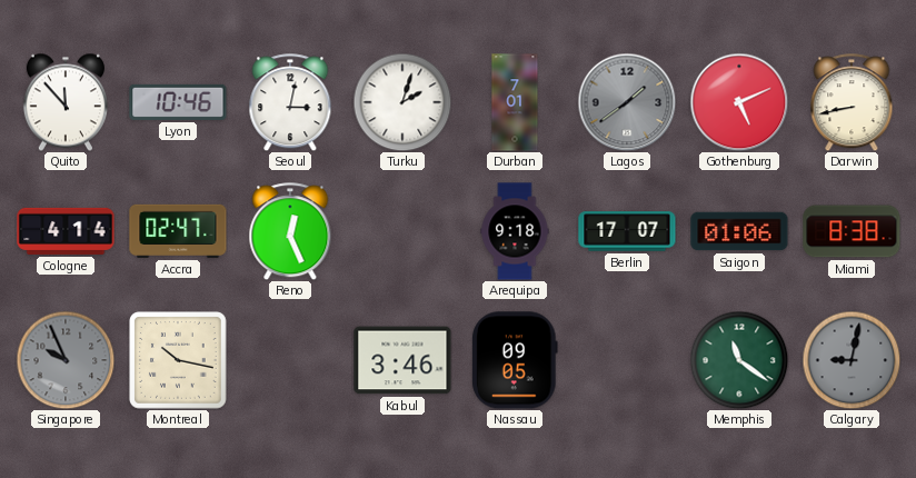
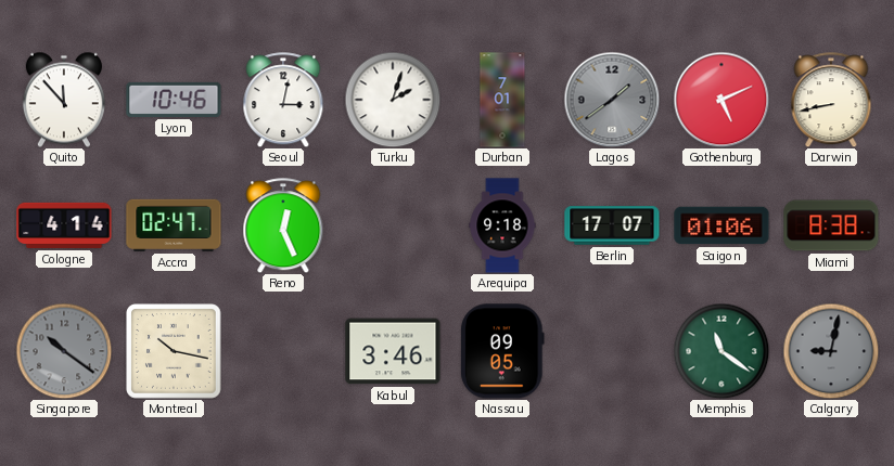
Singapore: 9:56 -> 10:21
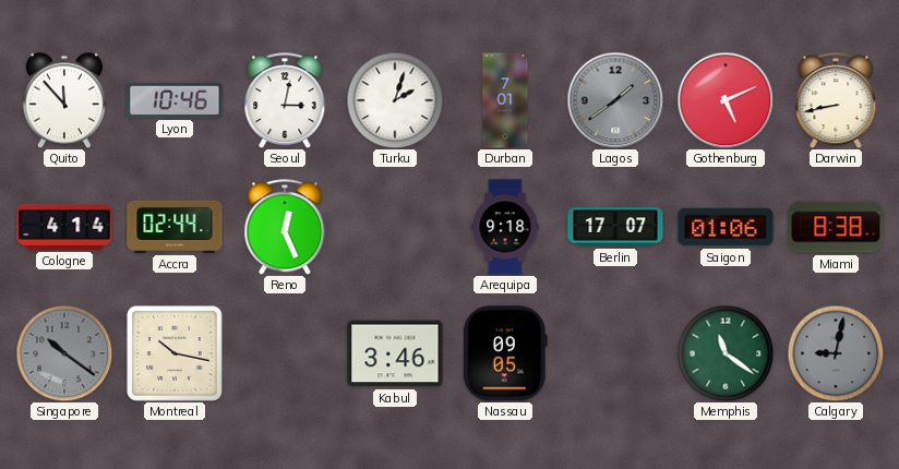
Accra: 02:47 -> 02:44
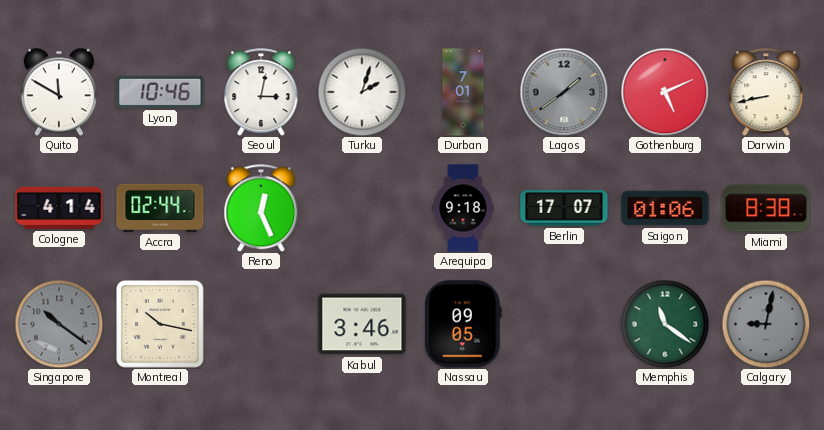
Quito: 11:53 -> 11:50
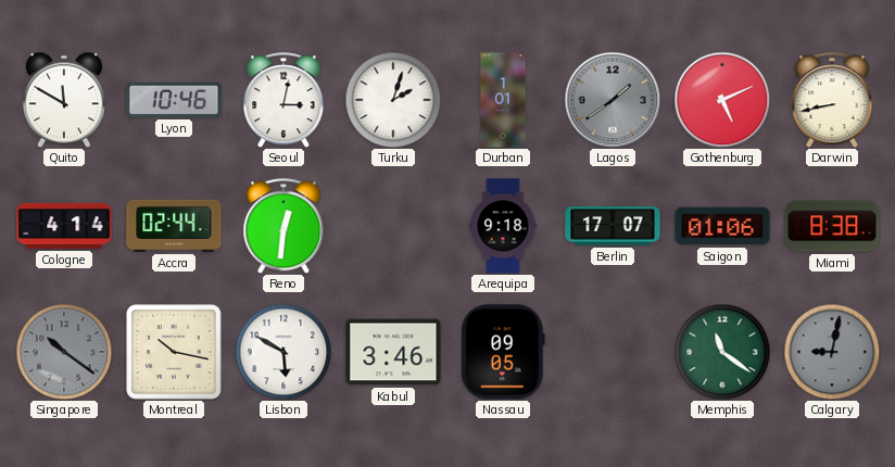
Durban: 7:01 -> 1:01
Reno: 12:26 -> 12:31
Lisbon: none -> 5:50
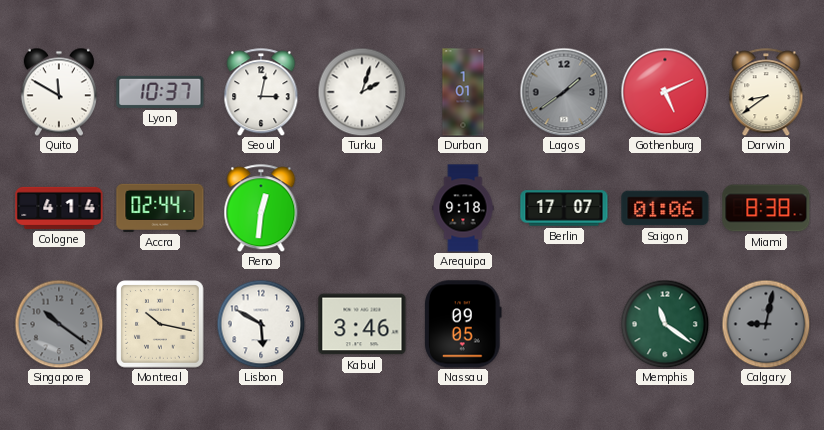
Lyon: 10:46 -> 10:37
Darwin: 8:43 -> 8:39
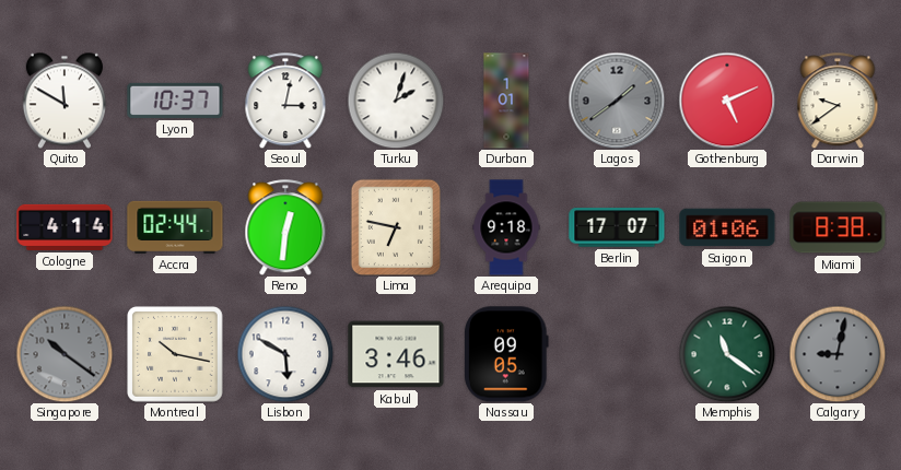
Darwin: 8:39 -> 9:39
Lima: none -> 6:47
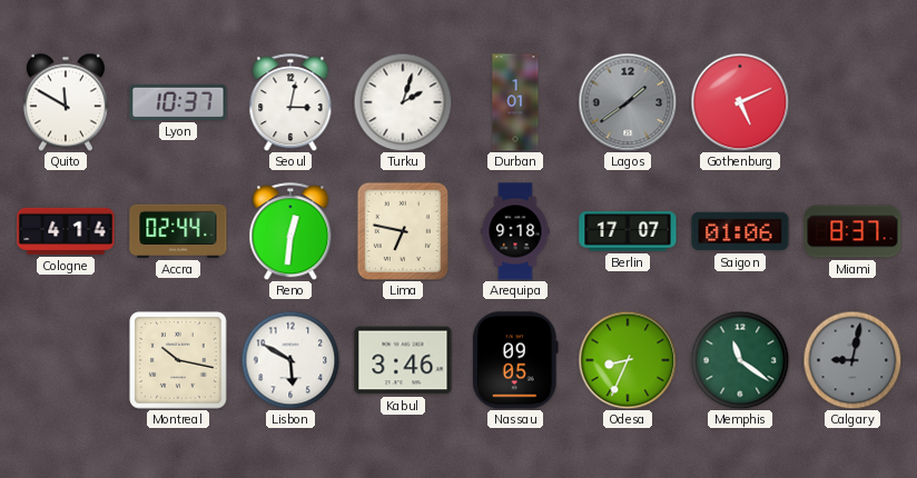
Darwin: 9:39 -> none
Miami: 8:38 -> 8:37
Singapore: 10:21 -> none
Odesa: none -> 8:34
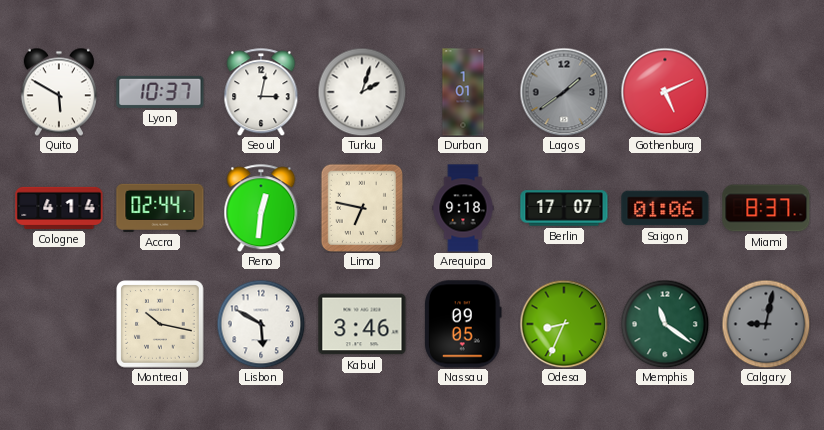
Quito: 11:50 -> 5:50
